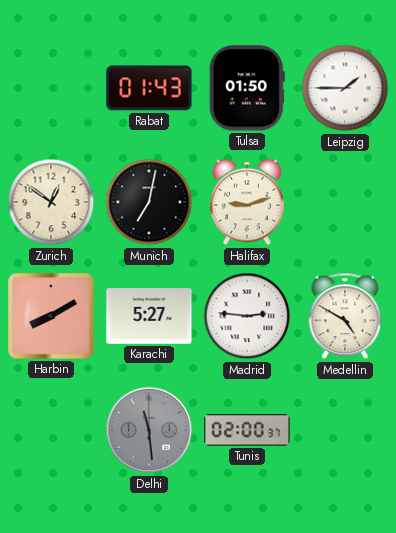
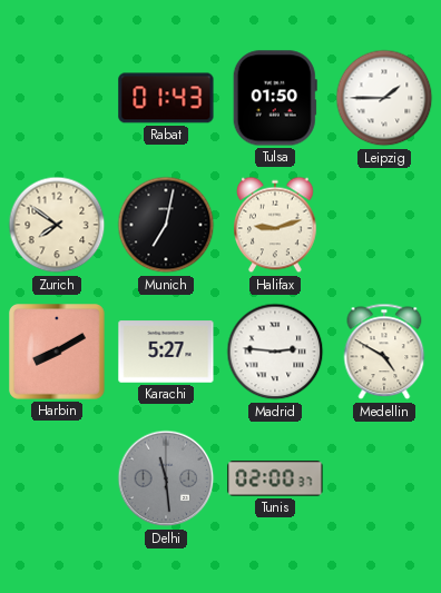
Zurich: 12:51 -> 7:51
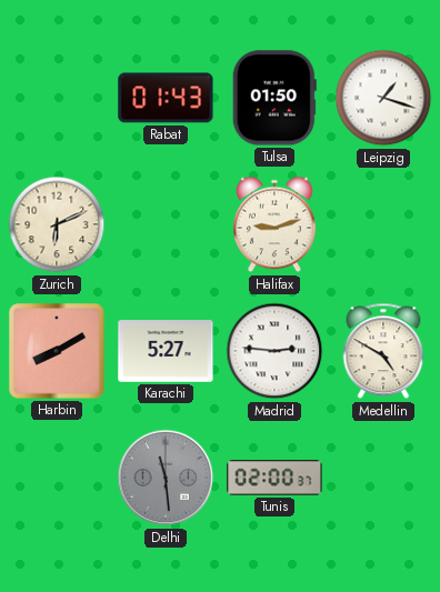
Leipzig: 1:45 -> 1:18
Zurich: 7:51 -> 6:11
Munich: 7:02 -> none
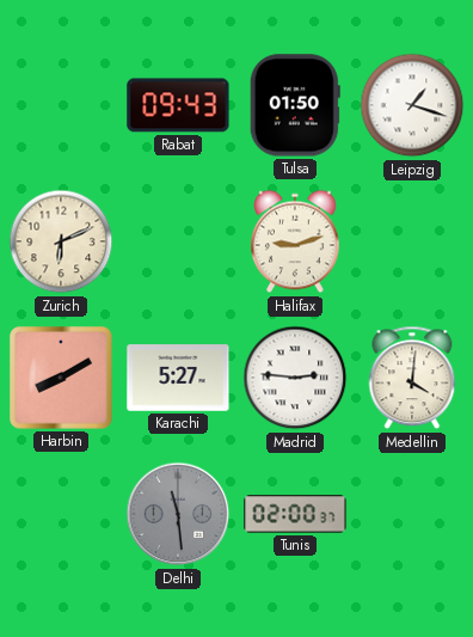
Rabat: 01:43 -> 09:43
Medellin: 4:50 -> 4:01
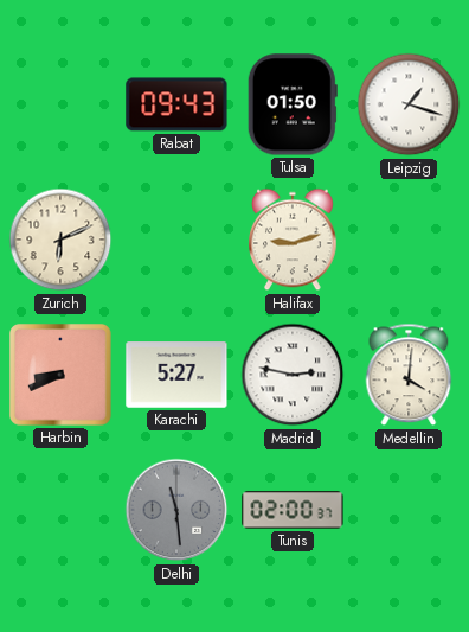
Harbin: 8:10 -> 8:41
Madrid: 2:46 -> 2:47
